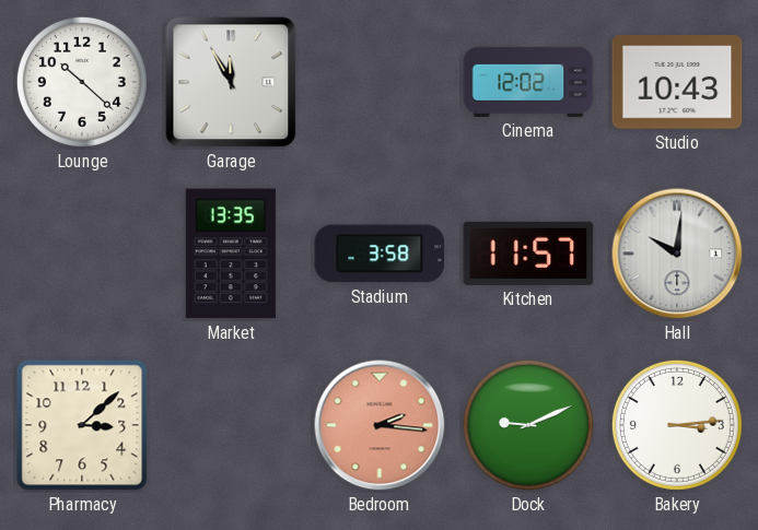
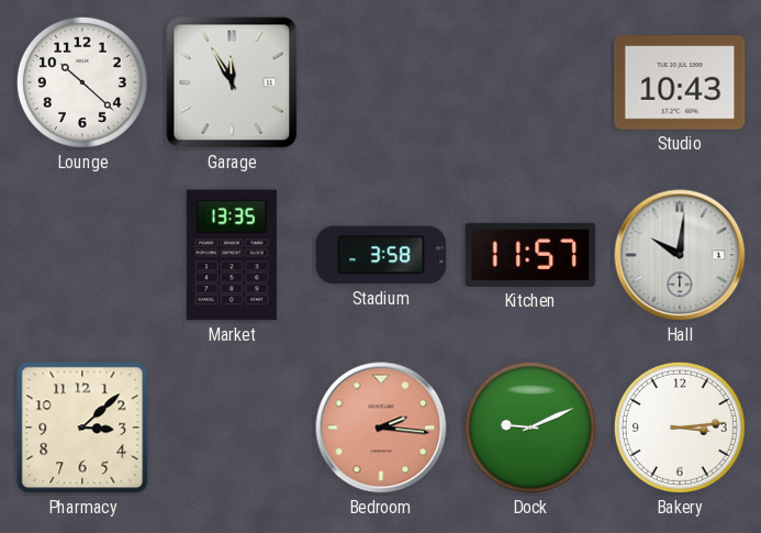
Cinema: 12:02 -> none
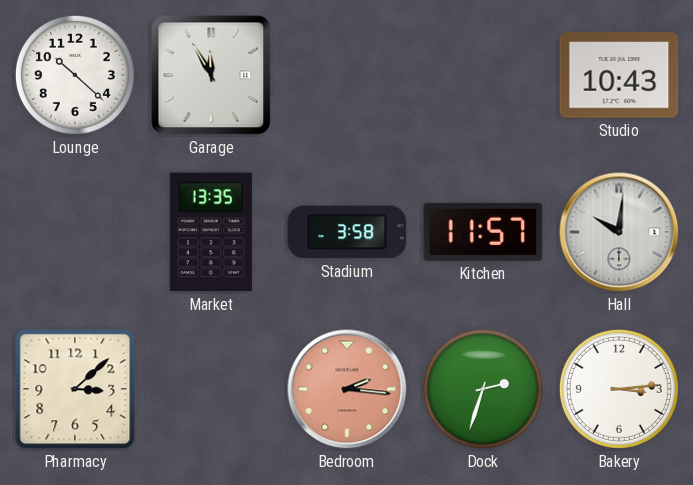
Dock: 9:11 -> 2:33
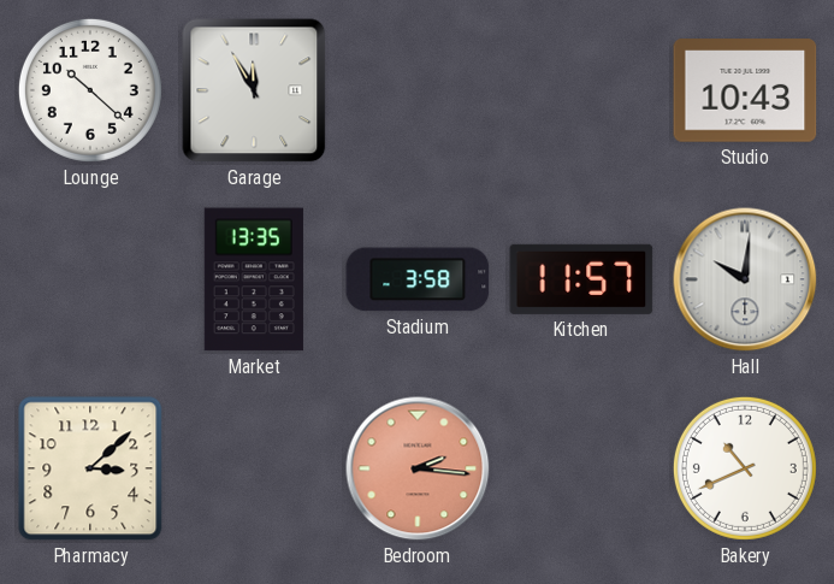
Dock: 2:33 -> none
Bakery: 3:14 -> 10:41
